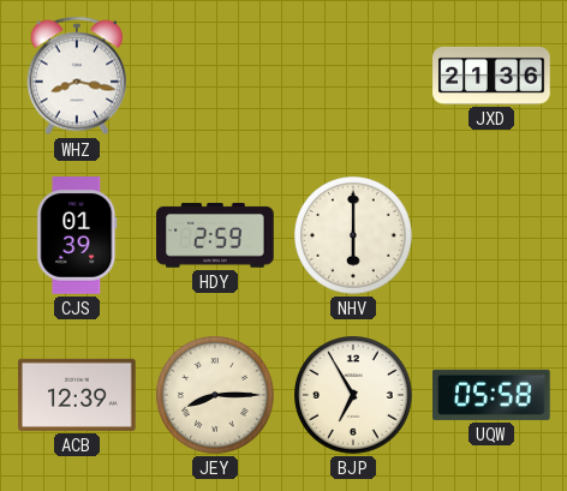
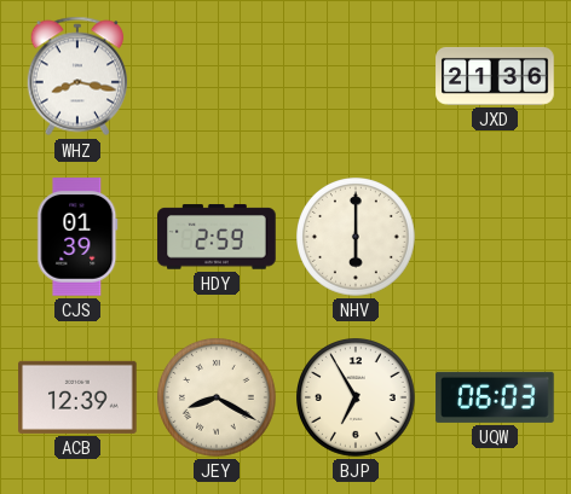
JEY: 8:15 -> 8:20
UQW: 05:58 -> 06:03
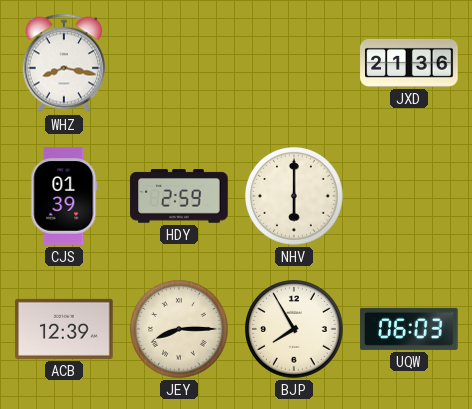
JEY: 8:20 -> 8:15
BJP: 6:55 -> 7:55
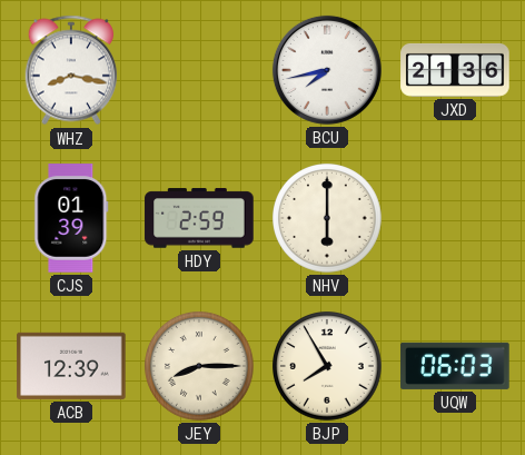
BCU: none -> 7:43
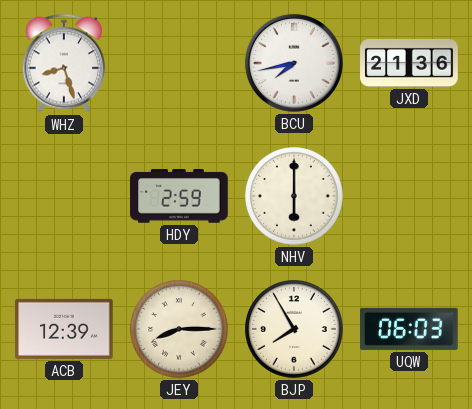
WHZ: 8:17 -> 8:27
CJS: 01:39 -> none
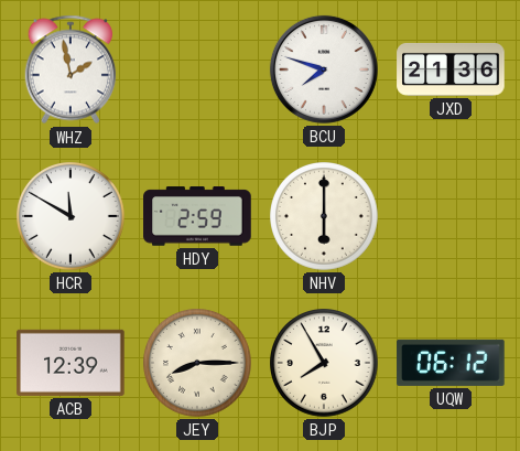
WHZ: 8:27 -> 1:58
BCU: 7:43 -> 7:48
HCR: none -> 11:50
UQW: 06:03 -> 06:12
